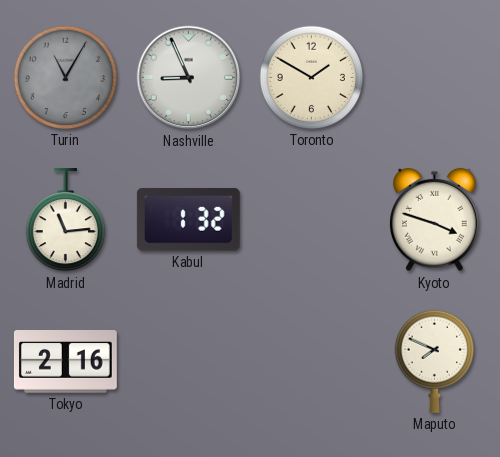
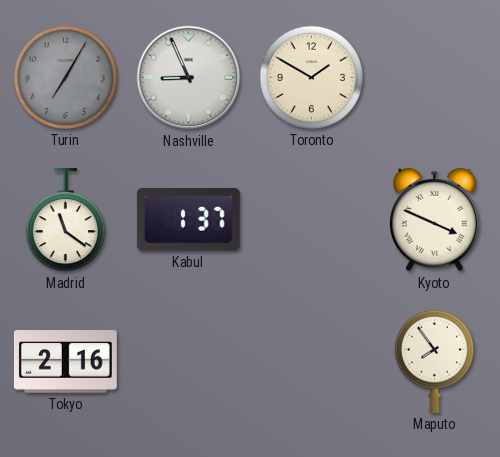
Turin: 11:05 -> 7:05
Madrid: 11:14 -> 11:21
Kabul: 1:32 -> 1:37
Kyoto: 3:48 -> 3:49
Maputo: 7:49 -> 7:54
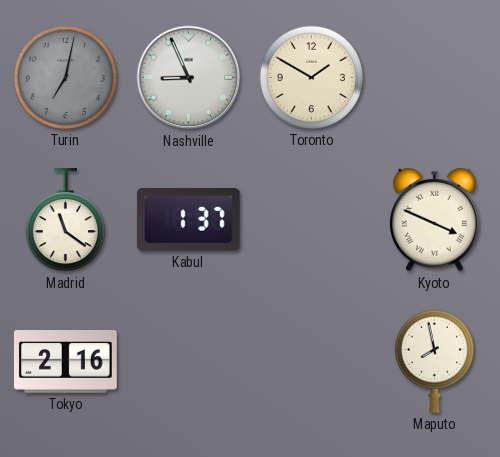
Turin: 7:05 -> 7:02
Maputo: 7:54 -> 7:58
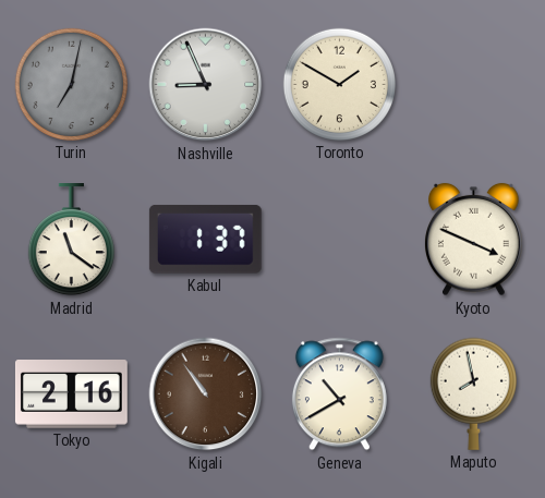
Kigali: none -> 10:54
Geneva: none -> 10:40
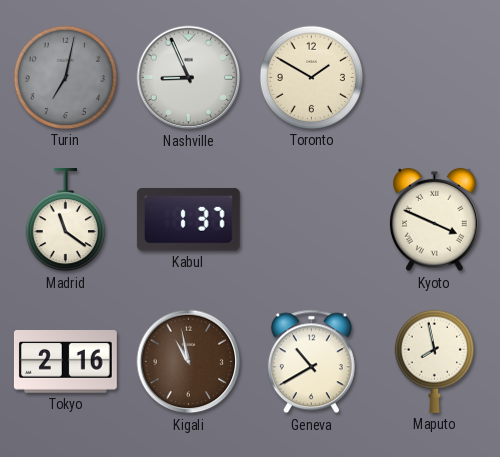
Kigali: 10:54 -> 10:58
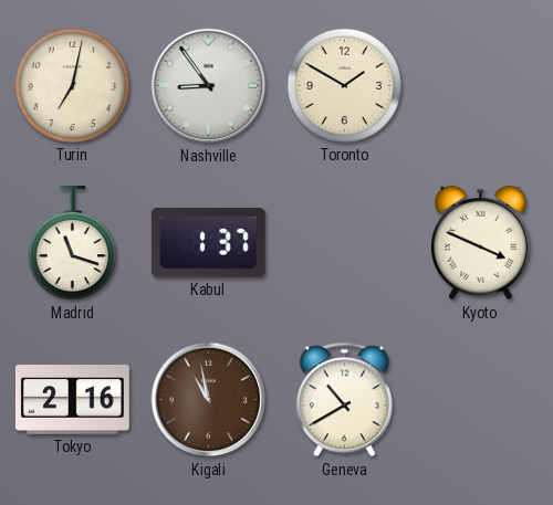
Turin dial: grey -> cream
Nashville: 8:56 -> 8:54
Madrid: 11:21 -> 11:18
Maputo: 7:58 -> none
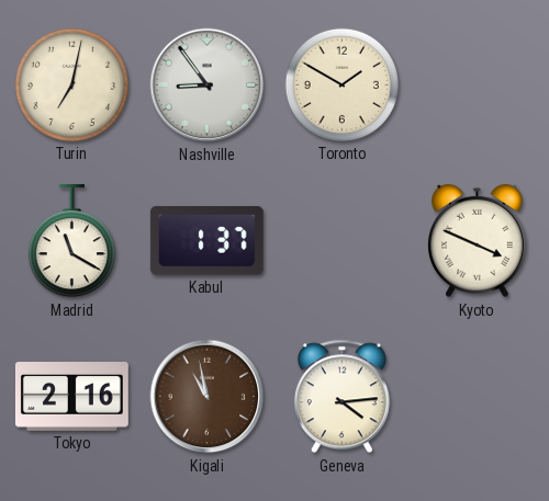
Madrid: 11:18 -> 11:20
Geneva: 10:40 -> 4:14
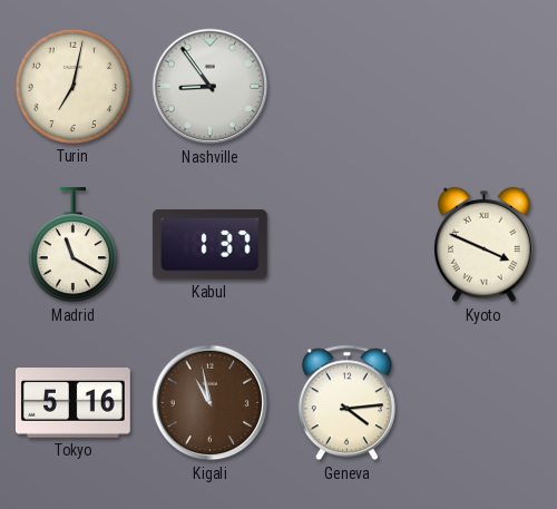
Toronto: 1:50 -> none
Tokyo: 2:16 -> 5:16
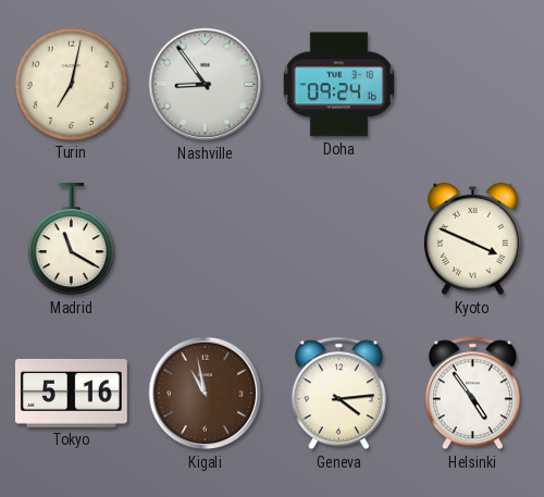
Doha: none -> 09:24
Kabul: 1:37 -> none
Helsinki: none -> 4:54
